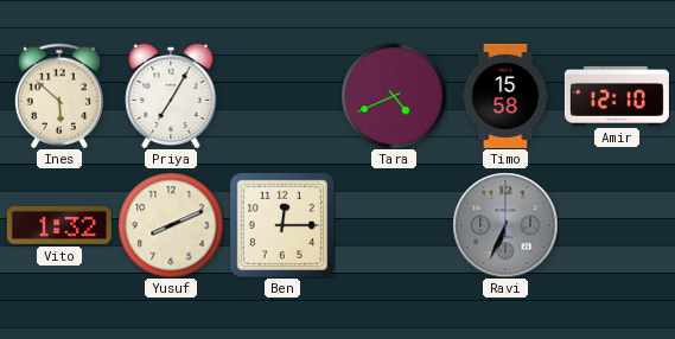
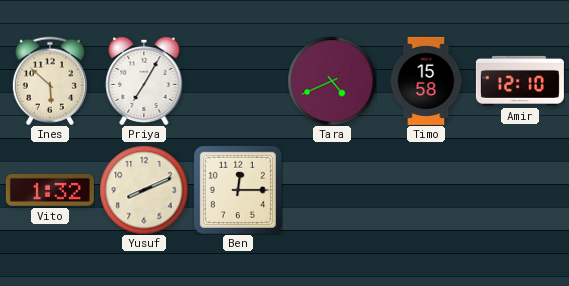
Ravi: 6:34 -> none
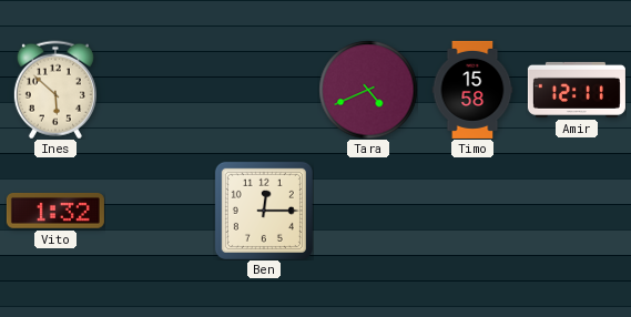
Priya: 7:05 -> none
Amir: 12:10 -> 12:11
Yusuf: 8:11 -> none
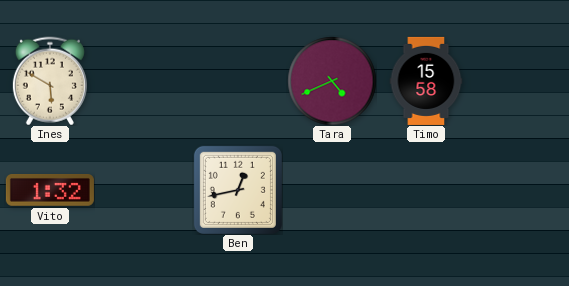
Ines: 5:52 -> 5:50
Amir: 12:11 -> none
Ben: 12:15 -> 12:43
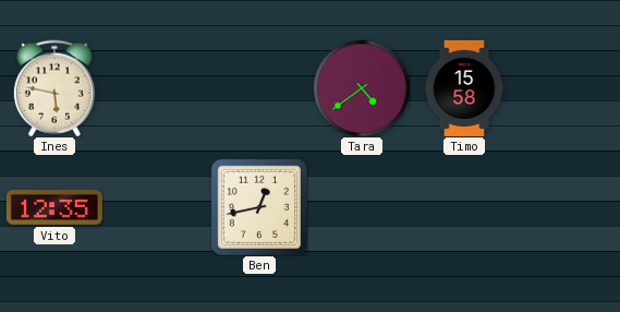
Ines: 5:50 -> 5:47
Tara: 4:41 -> 4:39
Vito: 1:32 -> 12:35
